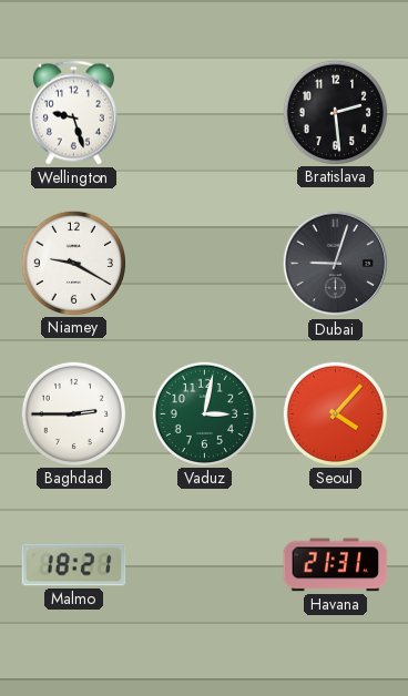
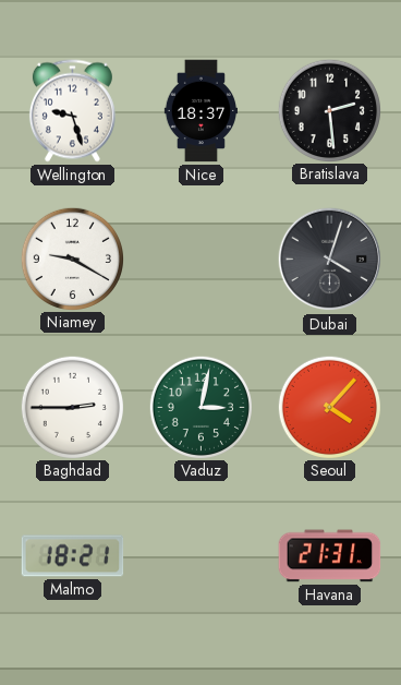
Nice: none -> 18:37
Dubai: 9:03 -> 4:03
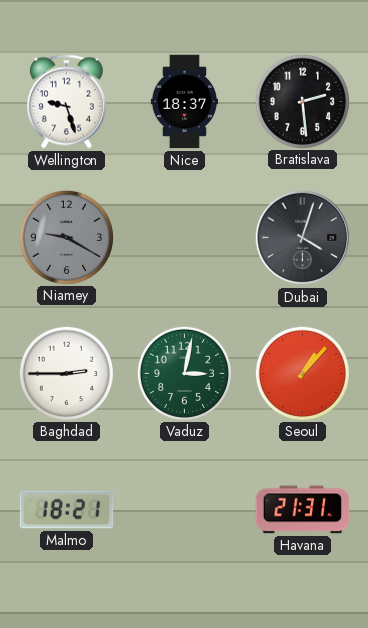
Niamey dial: white -> grey
Seoul: 4:07 -> 1:07
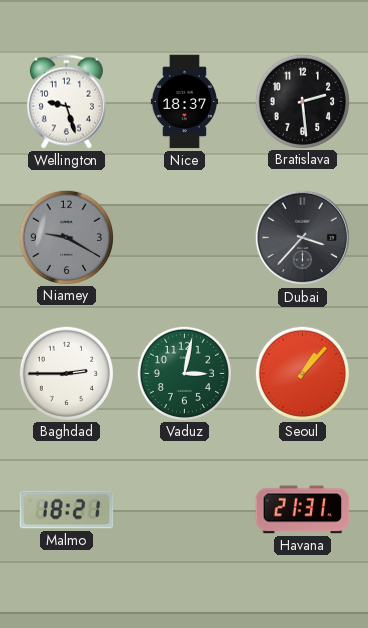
Dubai: 4:03 -> 3:37
